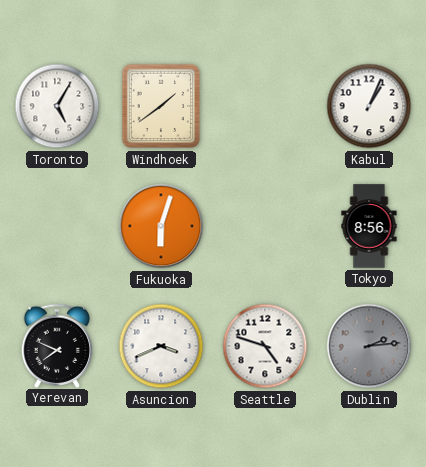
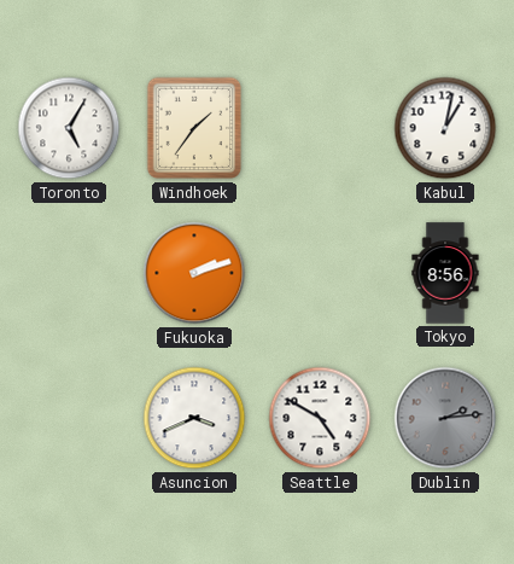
Windhoek: 1:39 -> 1:36
Kabul: 1:04 -> 1:02
Fukuoka: 6:03 -> 2:12
Yerevan: 7:49 -> none
Seattle: 4:48 -> 4:50
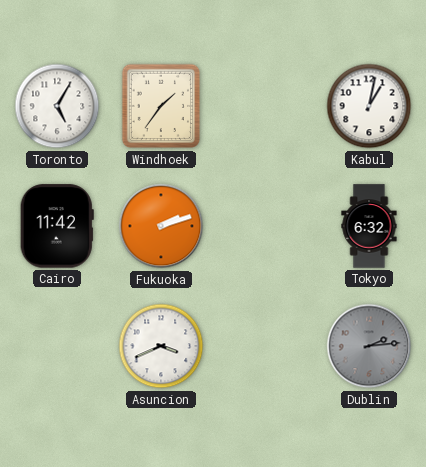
Cairo: none -> 11:42
Tokyo: 8:56 -> 6:32
Seattle: 4:50 -> none
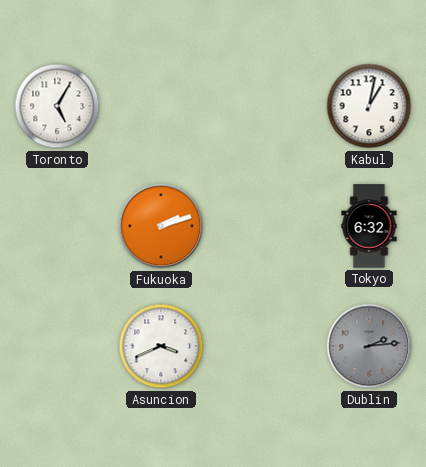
Windhoek: 1:36 -> none
Cairo: 11:42 -> none
